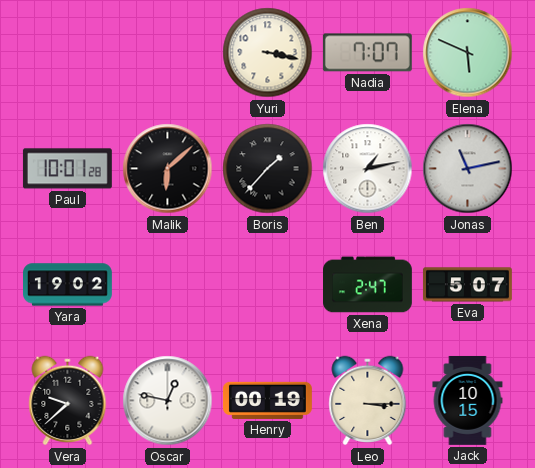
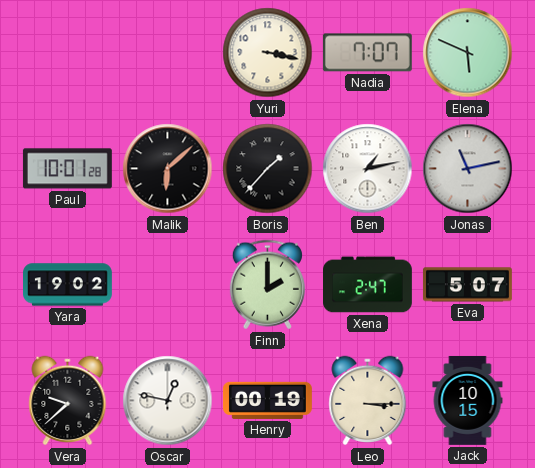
Finn: none -> 2:00
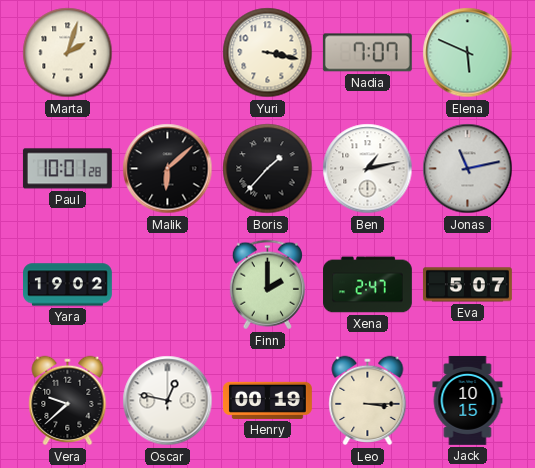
Marta: none -> 2:03
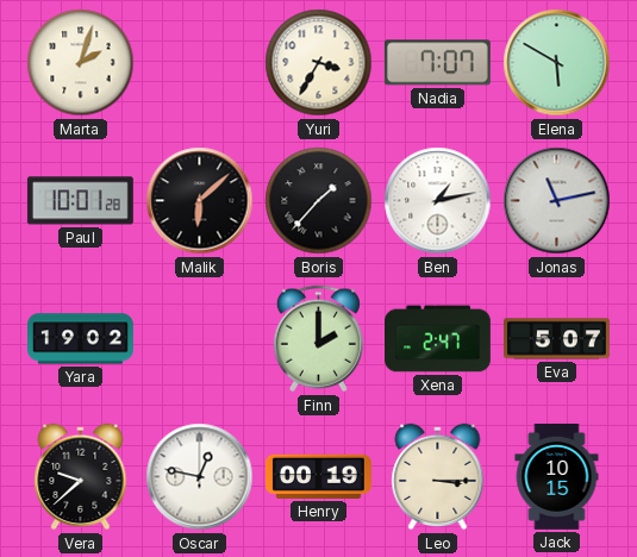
Yuri: 3:17 -> 3:35
Elena: 5:49 -> 5:50
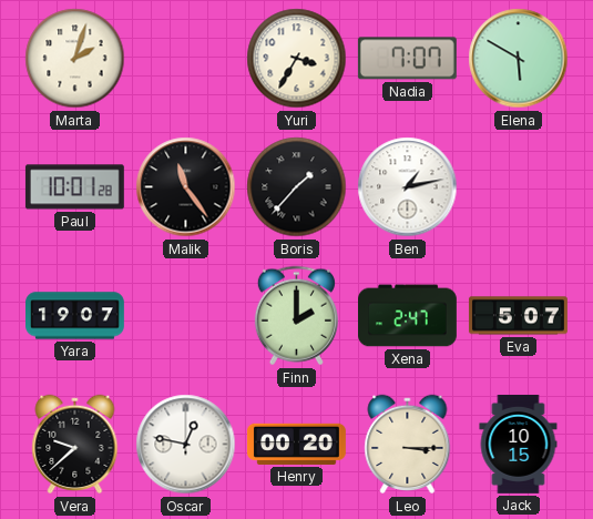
Malik: 6:08 -> 11:24
Jonas: 11:13 -> none
Yara: 19:02 -> 19:07
Henry: 00:19 -> 00:20
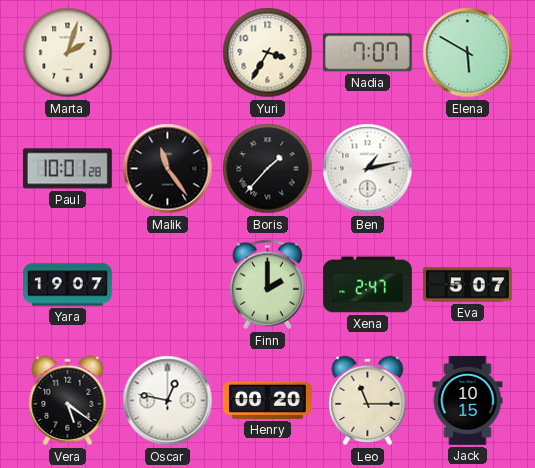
Vera: 9:38 -> 5:21
Leo: 3:15 -> 11:15
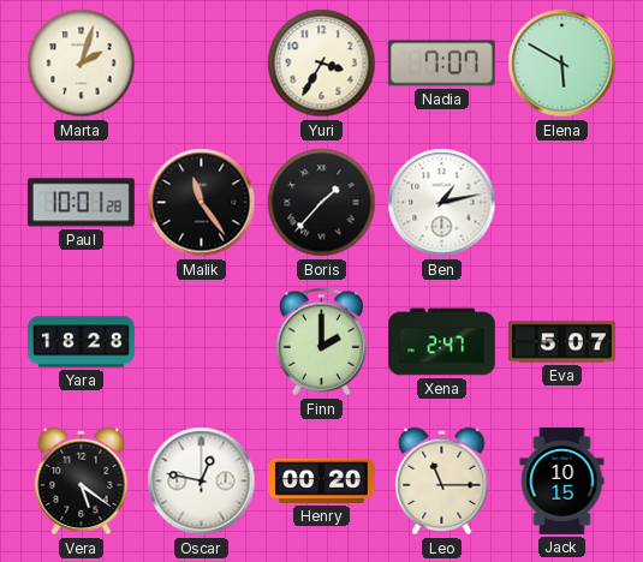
Yara: 19:07 -> 18:28
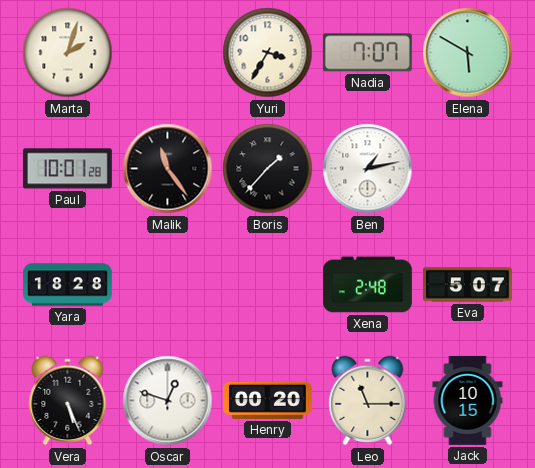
Finn: 2:00 -> none
Xena: 2:47 -> 2:48
Vera: 5:21 -> 5:26
Oscar: 12:47 -> 12:48
